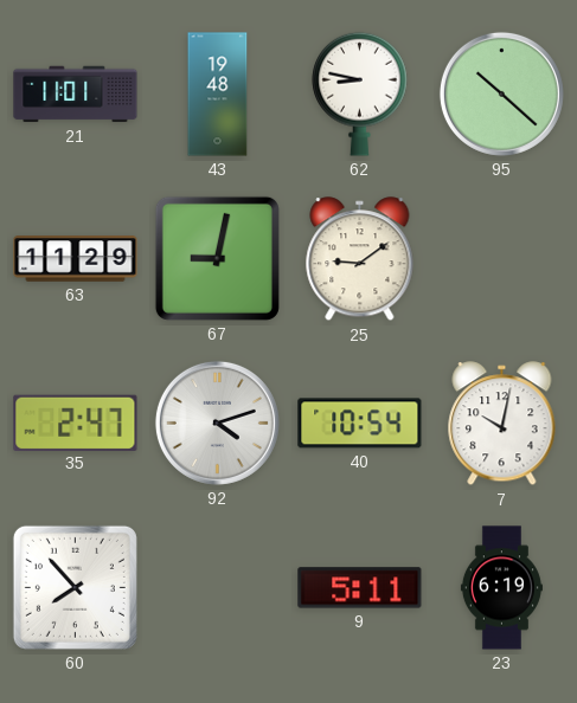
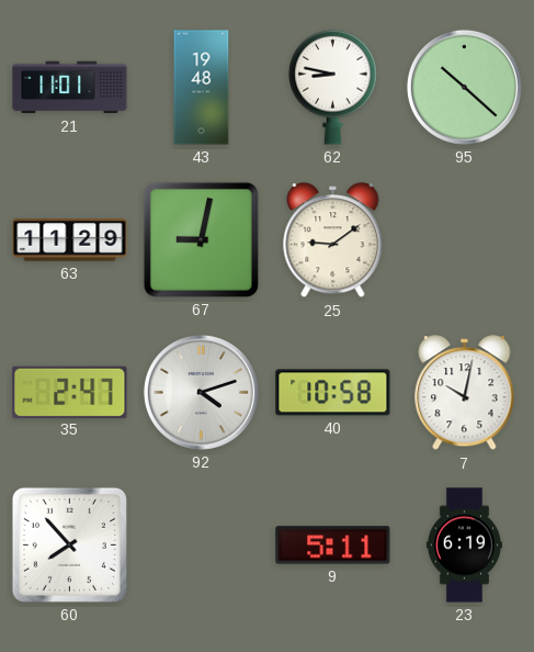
40: 10:54 -> 10:58
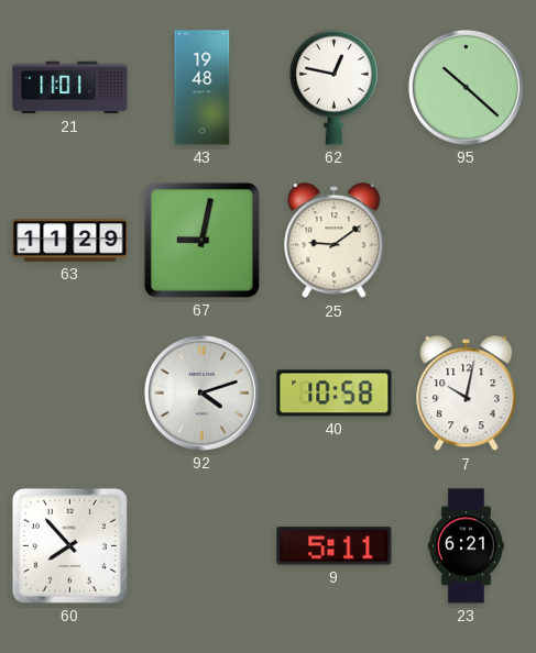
62: 8:47 -> 12:47
35: 2:47 -> none
23: 6:19 -> 6:21
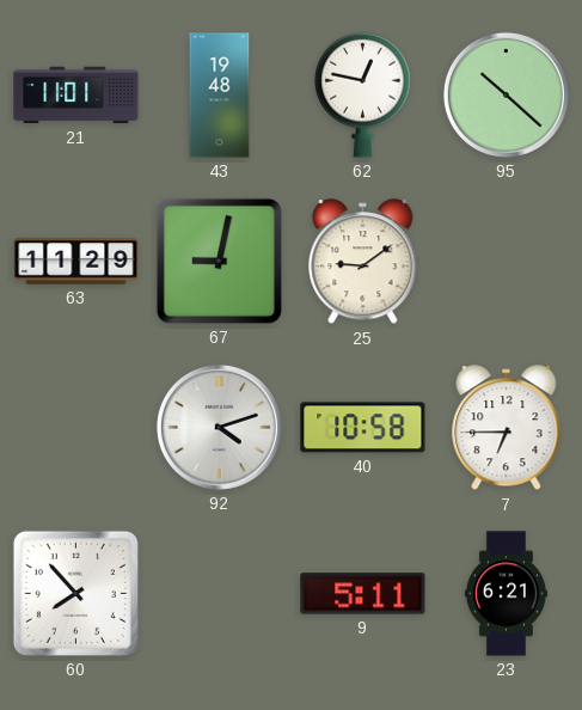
7: 10:02 -> 6:45
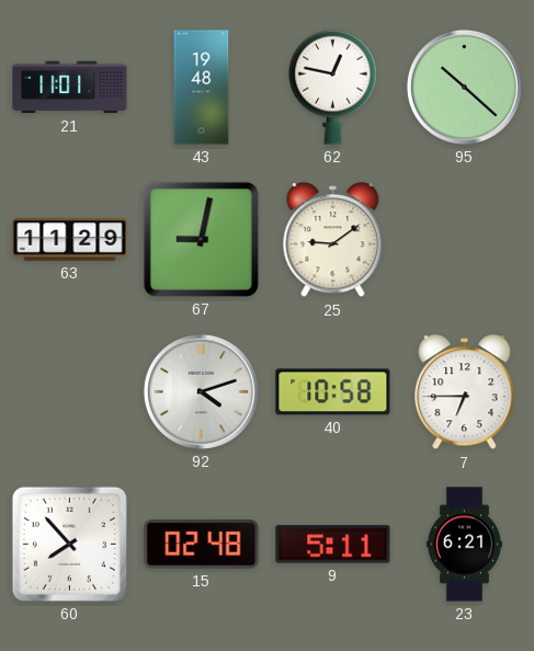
15: none -> 02:48
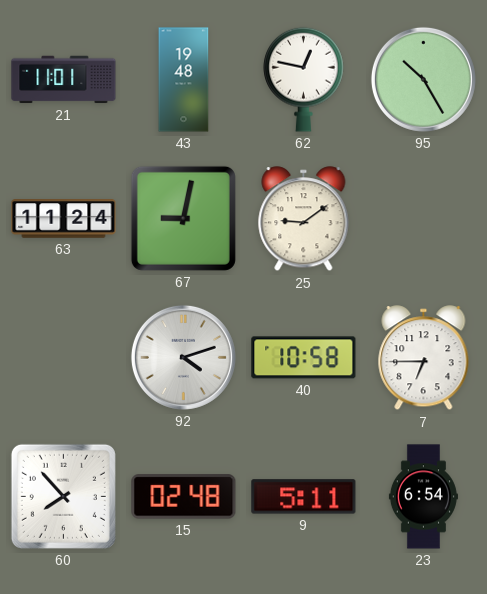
95: 10:22 -> 10:25
63: 11:29 -> 11:24
23: 6:21 -> 6:54
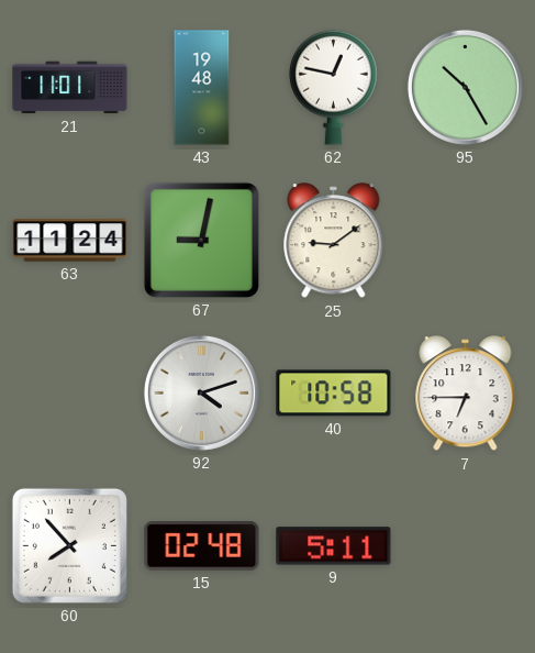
23: 6:54 -> none
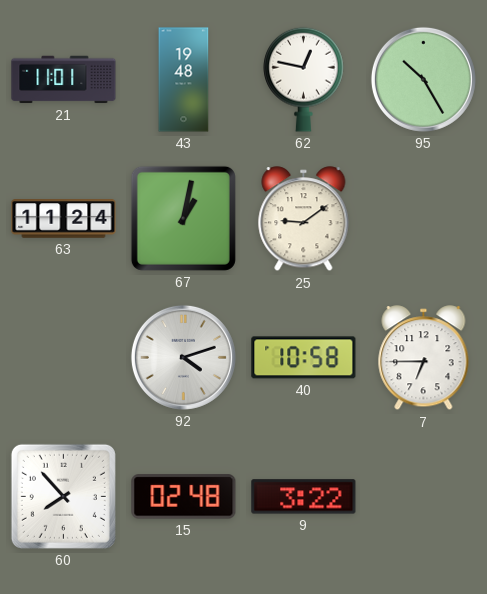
67: 9:02 -> 1:02
9: 5:11 -> 3:22
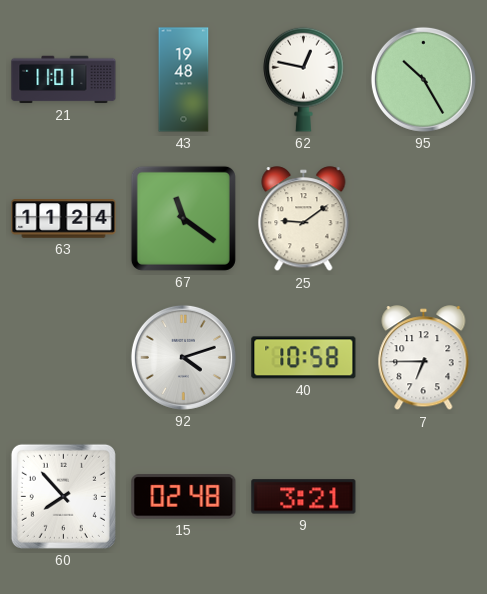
67: 1:02 -> 11:21
9: 3:22 -> 3:21
